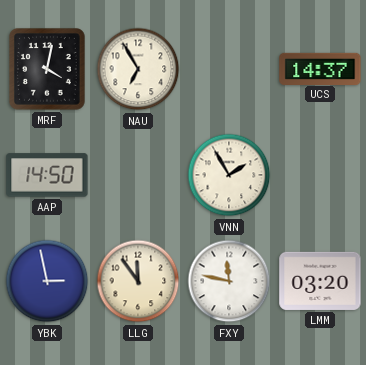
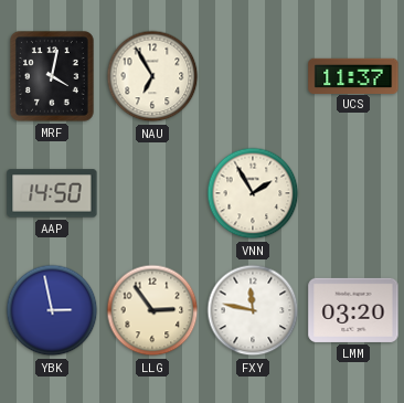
UCS: 14:37 -> 11:37
LLG: 11:54 -> 2:54
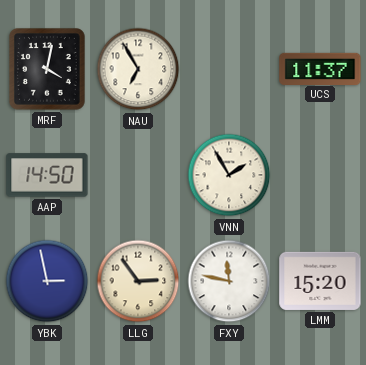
LMM: 03:20 -> 15:20
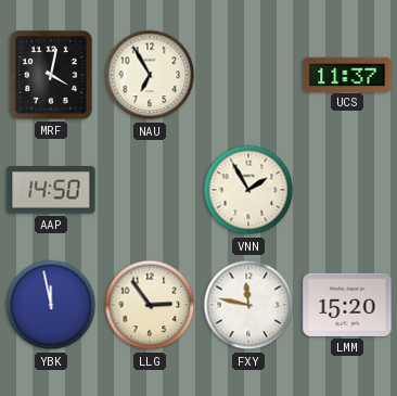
YBK: 2:58 -> 11:58
